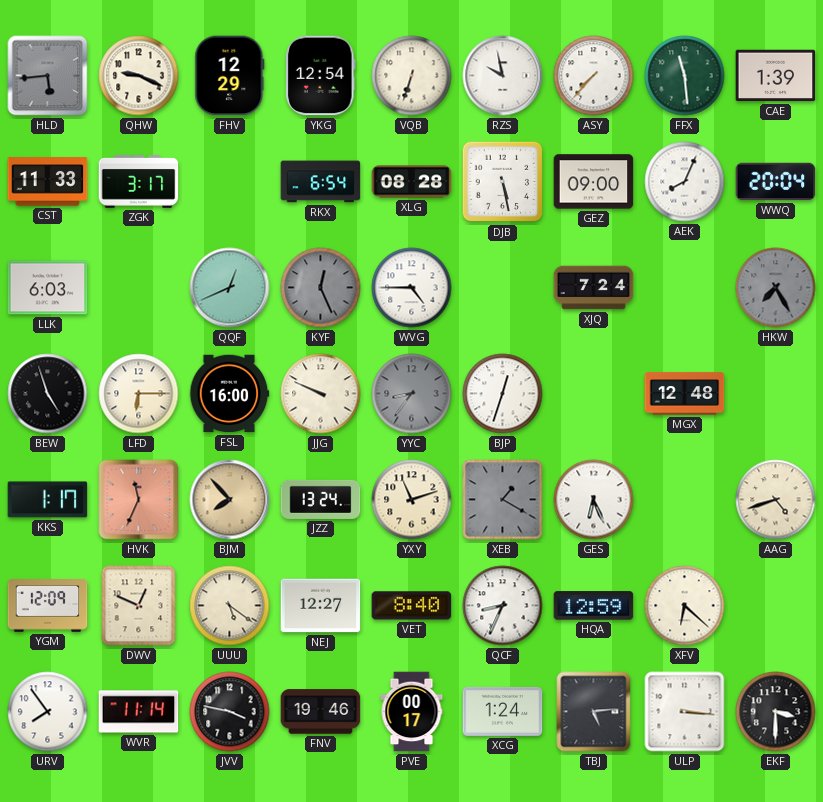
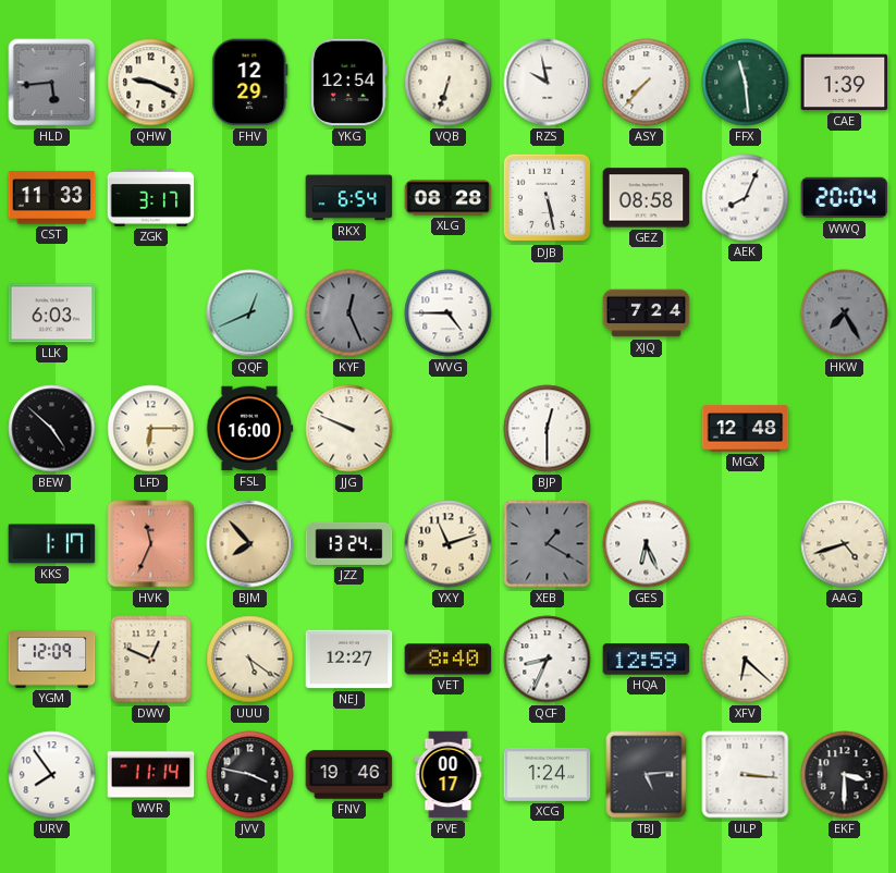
GEZ: 09:00 -> 08:58
BEW: 4:57 -> 4:52
YYC: 8:36 -> none
BJP: 12:33 -> 12:30
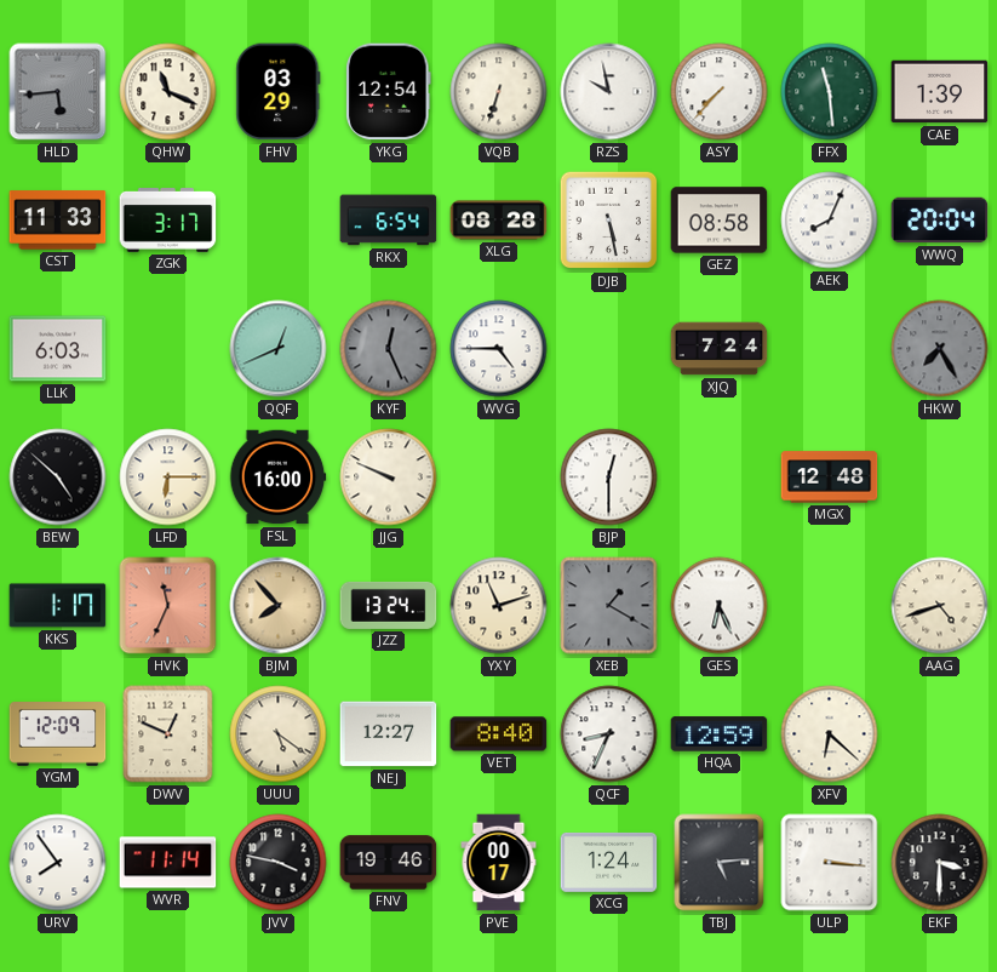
QHW: 9:19 -> 11:19
FHV: 12:29 -> 03:29
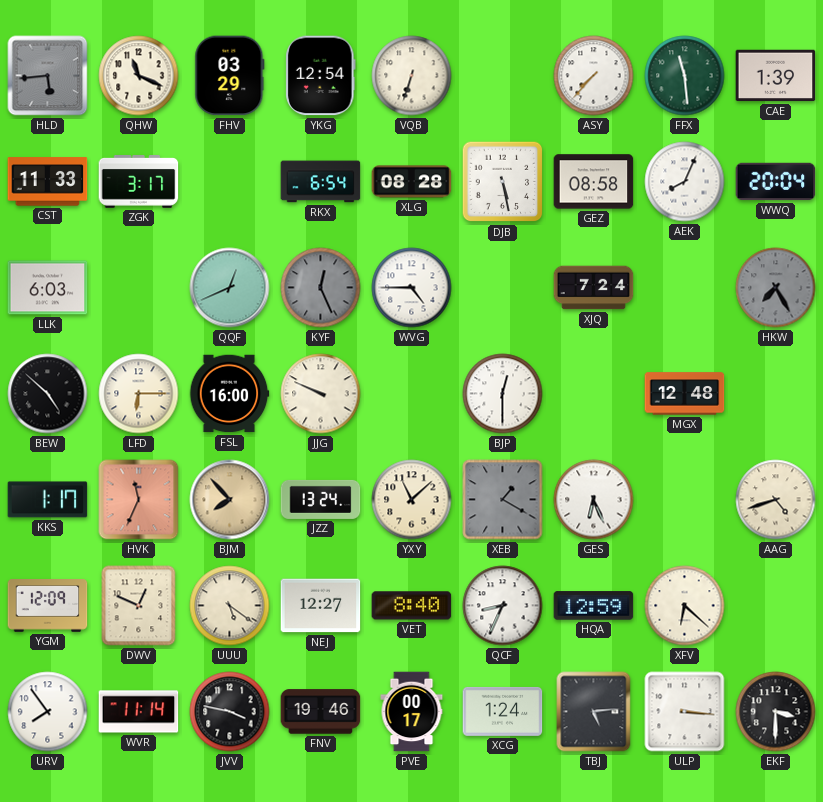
RZS: 9:58 -> none
YXY: 11:12 -> 11:08
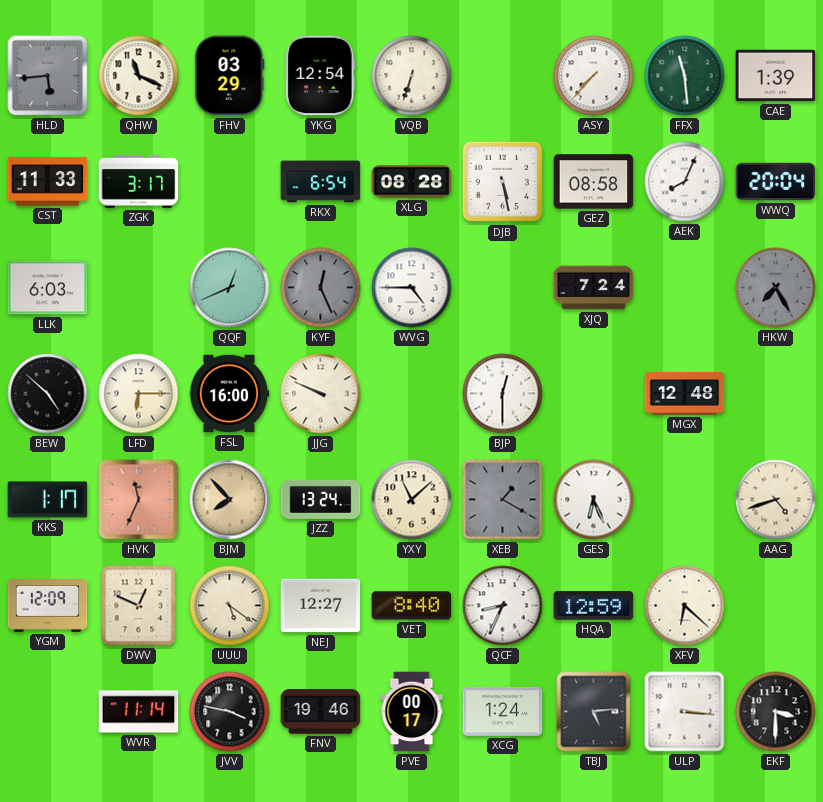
URV: 7:54 -> none
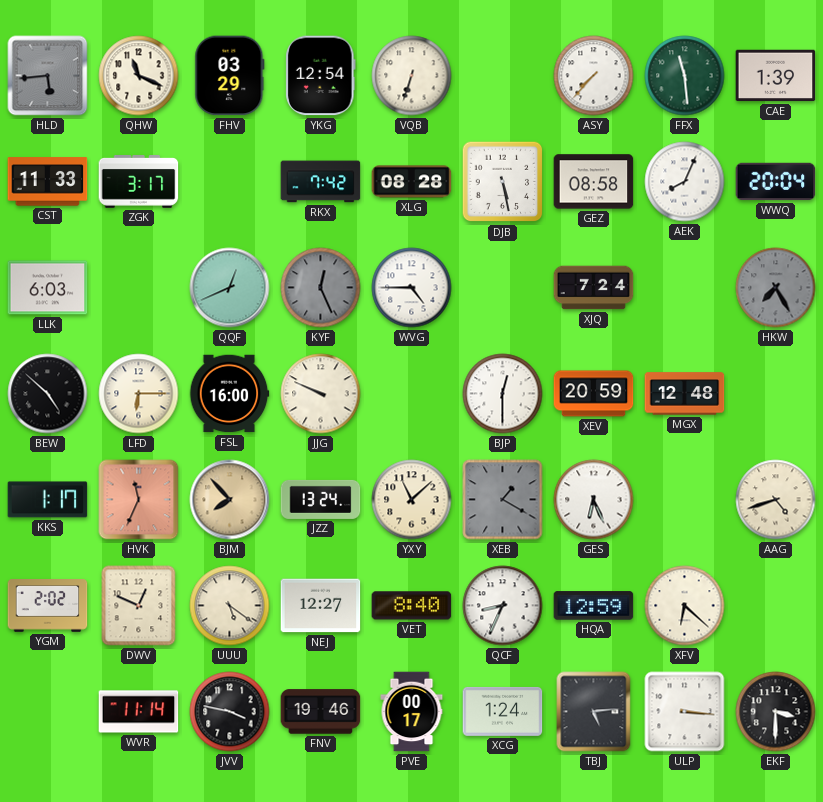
RKX: 6:54 -> 7:42
XEV: none -> 20:59
YGM: 12:09 -> 2:02
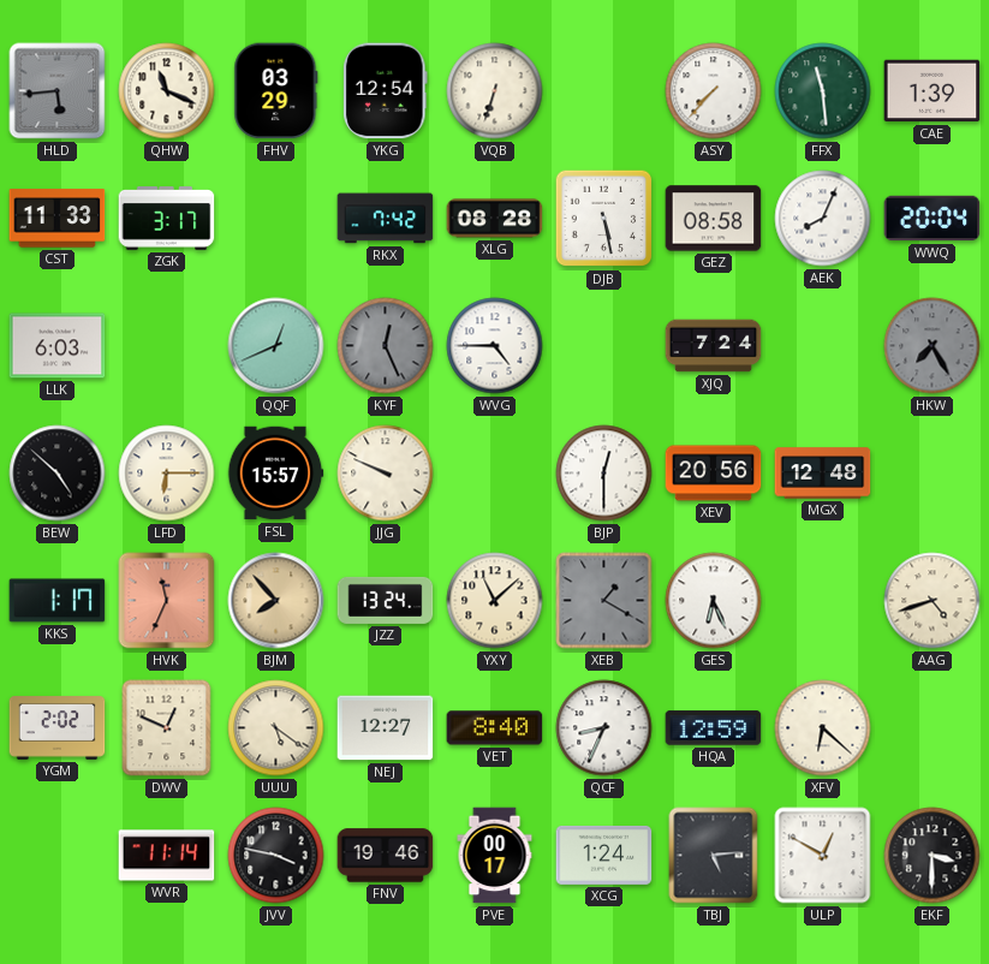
FSL: 16:00 -> 15:57
XEV: 20:59 -> 20:56
ULP: 3:16 -> 12:50
